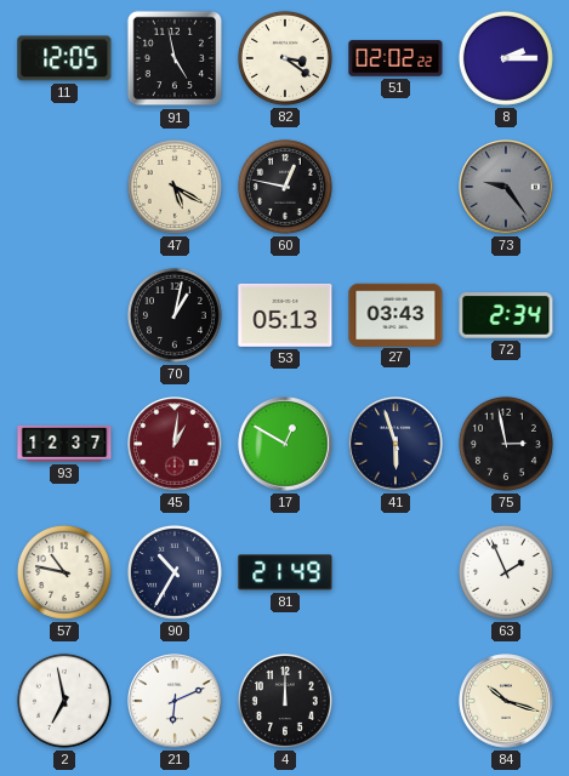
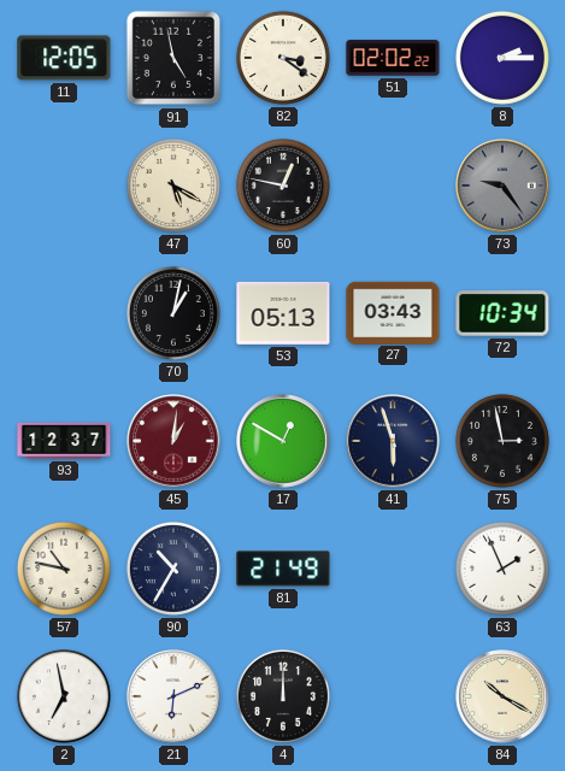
72: 2:34 -> 10:34
84: 10:18 -> 10:20
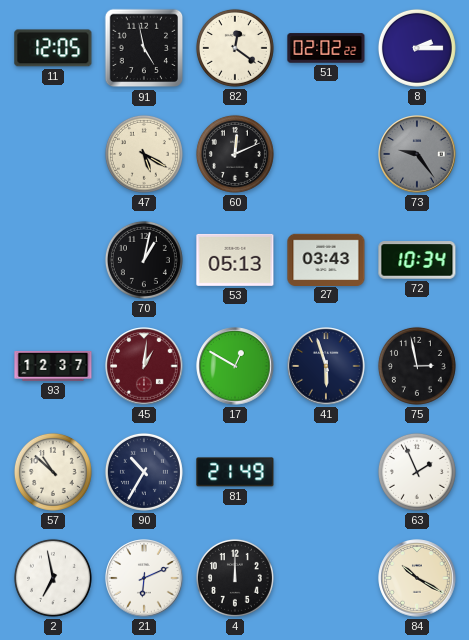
82: 3:21 -> 12:21
60: 12:47 -> 12:11
57: 10:47 -> 10:52
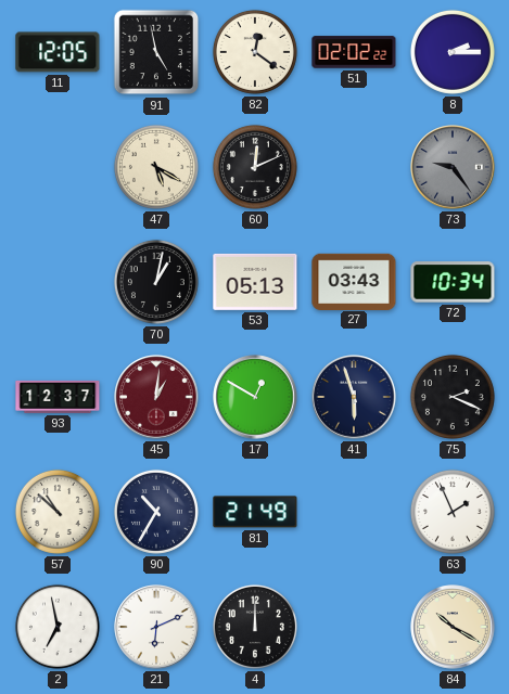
75: 2:58 -> 2:19
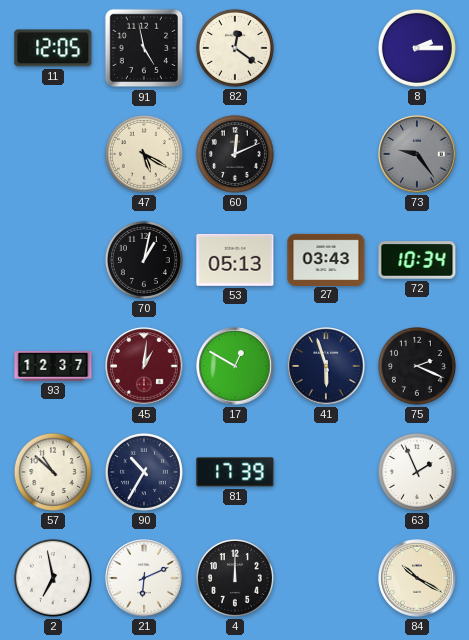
51: 02:02 -> none
81: 21:49 -> 17:39
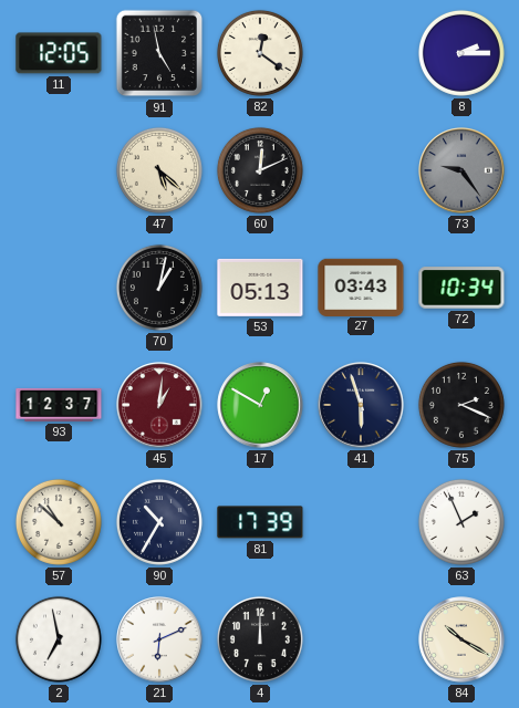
47: 5:20 -> 5:22
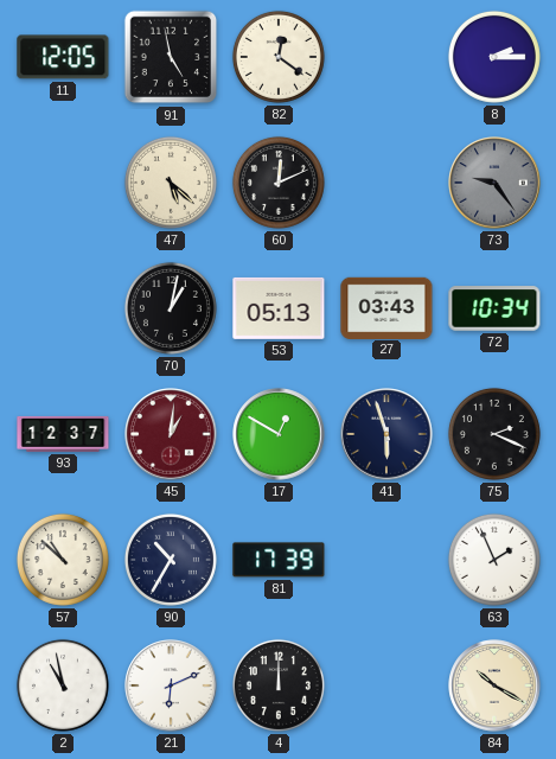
2: 6:58 -> 10:58
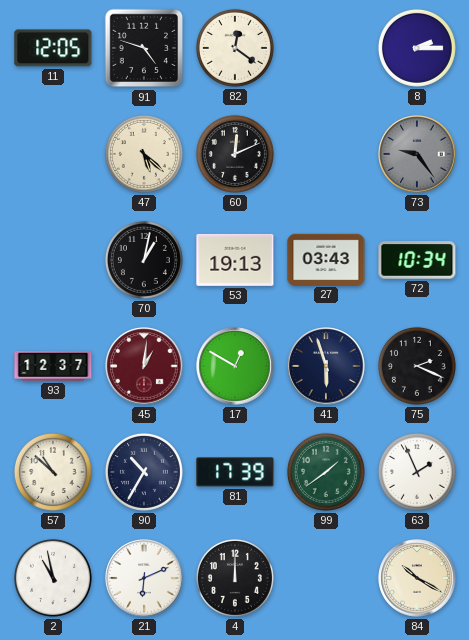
91: 4:58 -> 4:48
53: 05:13 -> 19:13
99: none -> 1:39
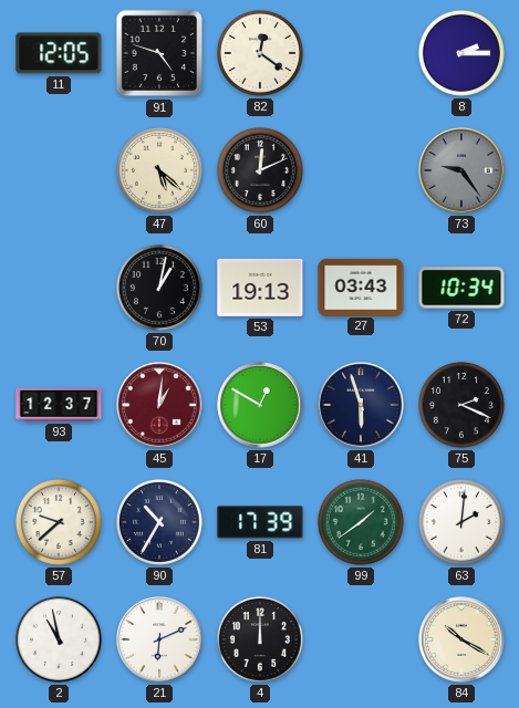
57: 10:52 -> 9:38
63: 1:56 -> 2:01
